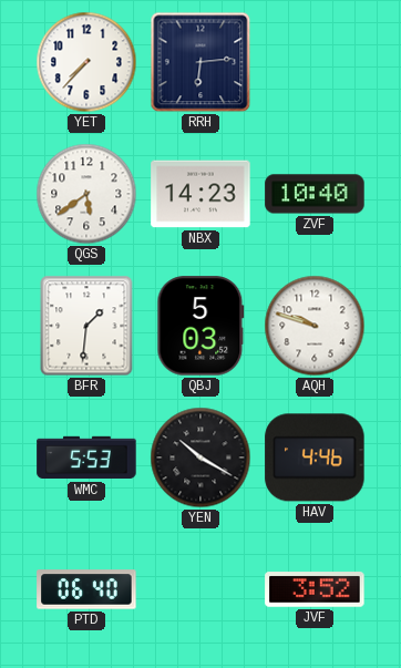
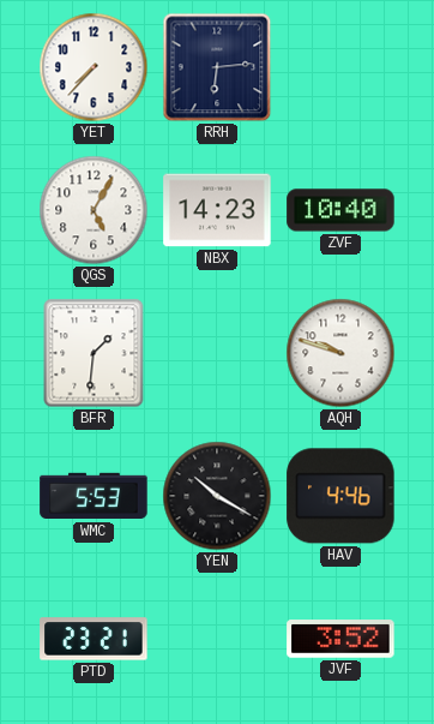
QGS: 5:39 -> 5:05
QBJ: 5:03 -> none
PTD: 06:40 -> 23:21
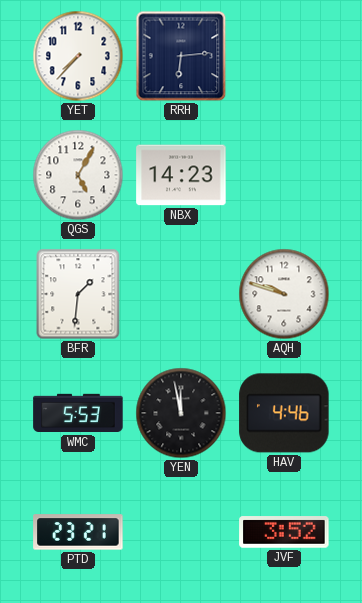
ZVF: 10:40 -> none
YEN: 10:20 -> 11:58
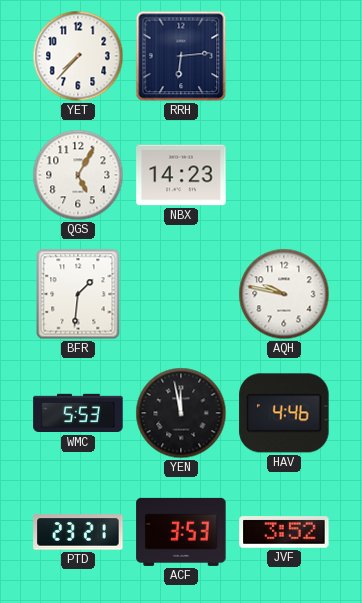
AQH: 9:48 -> 9:47
ACF: none -> 3:53
